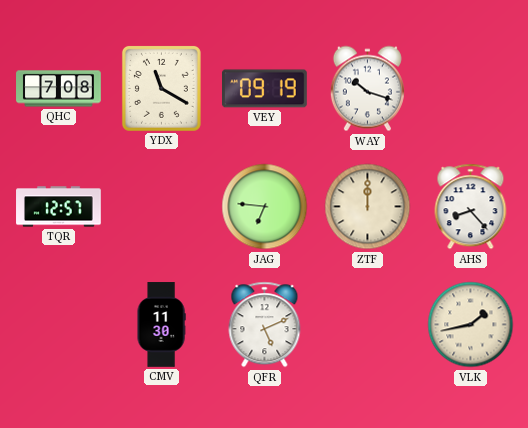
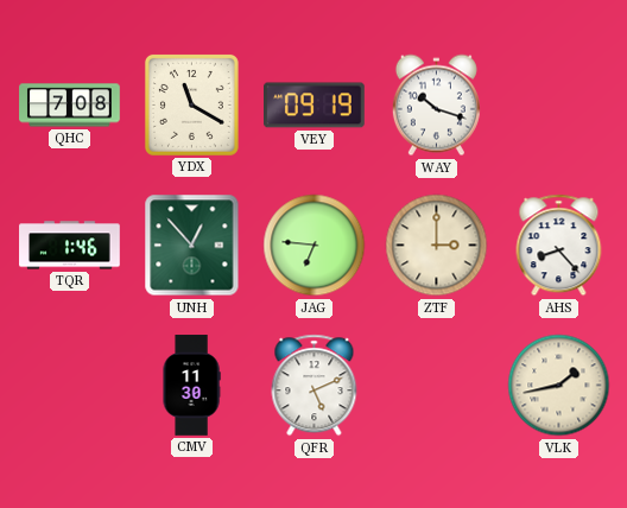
TQR: 12:57 -> 1:46
UNH: none -> 12:53
ZTF: 12:00 -> 3:00
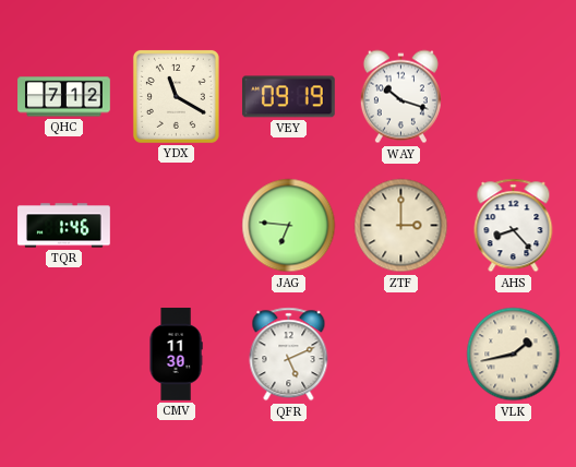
QHC: 7:08 -> 7:12
UNH: 12:53 -> none
